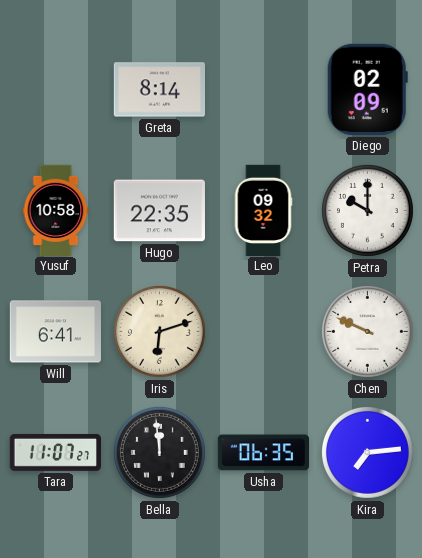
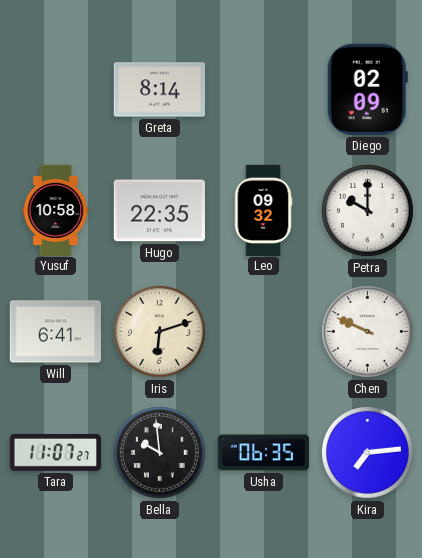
Bella: 11:59 -> 9:59
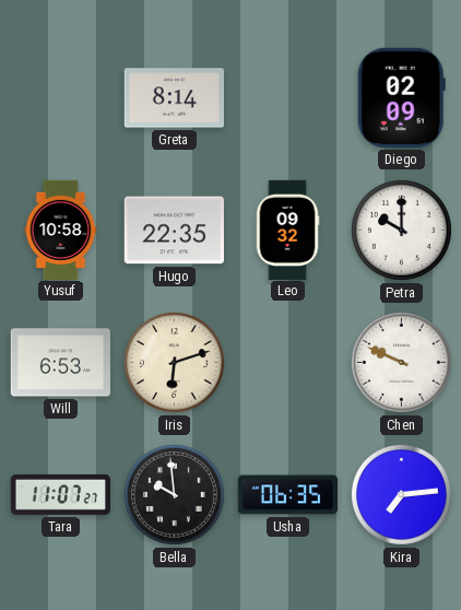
Will: 6:41 -> 6:53
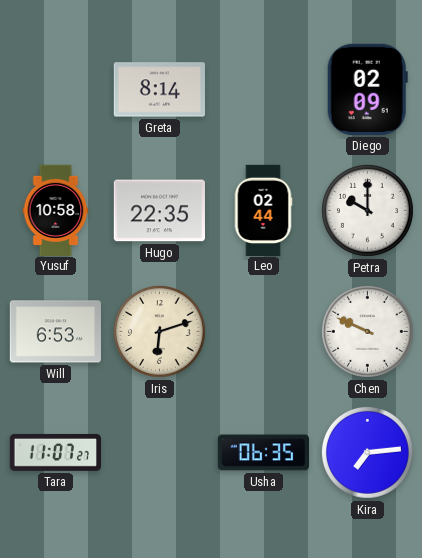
Leo: 09:32 -> 02:44
Bella: 9:59 -> none
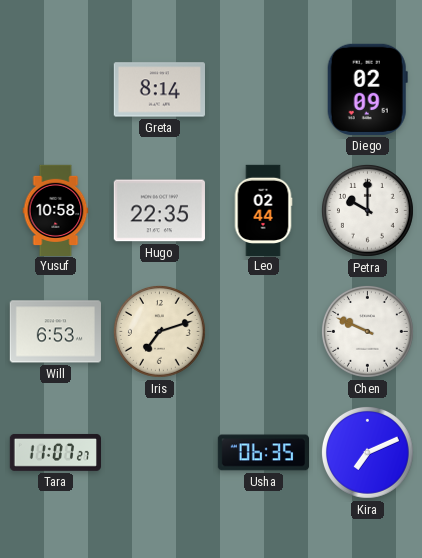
Iris: 6:12 -> 7:12
Kira: 7:14 -> 7:11
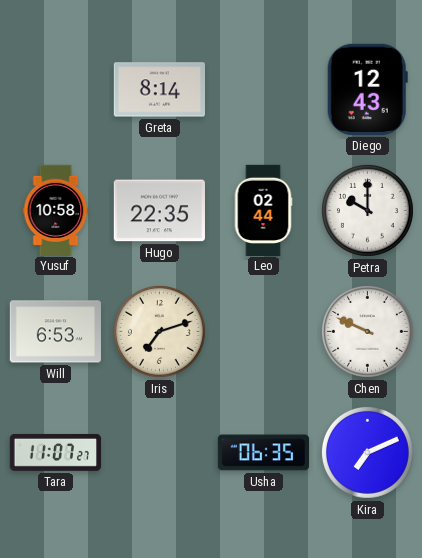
Diego: 02:09 -> 12:43
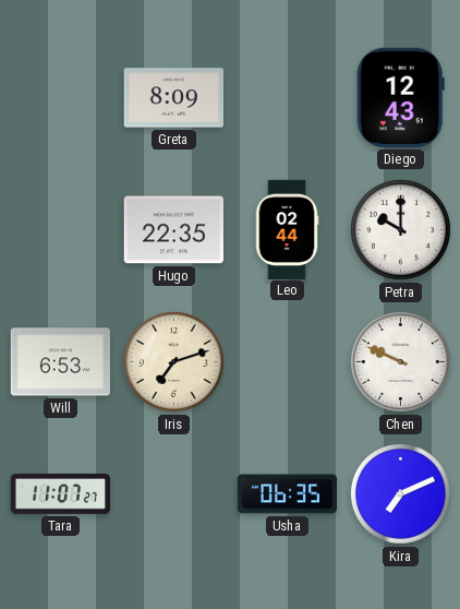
Greta: 8:14 -> 8:09
Yusuf: 10:58 -> none
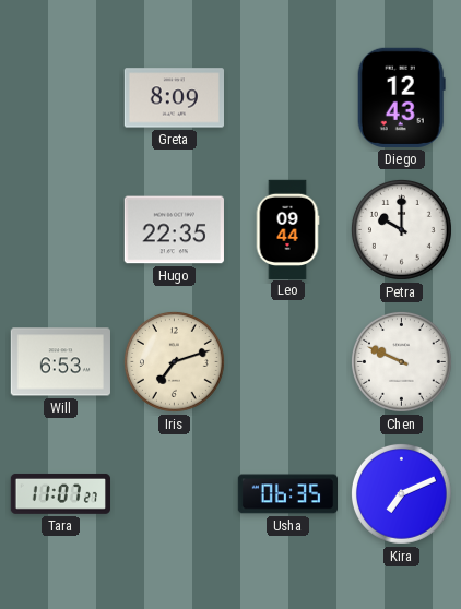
Leo: 02:44 -> 09:44
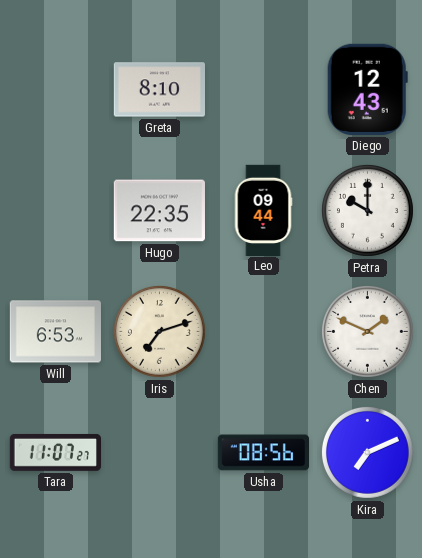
Greta: 8:09 -> 8:10
Chen: 9:49 -> 1:49
Usha: 06:35 -> 08:56
